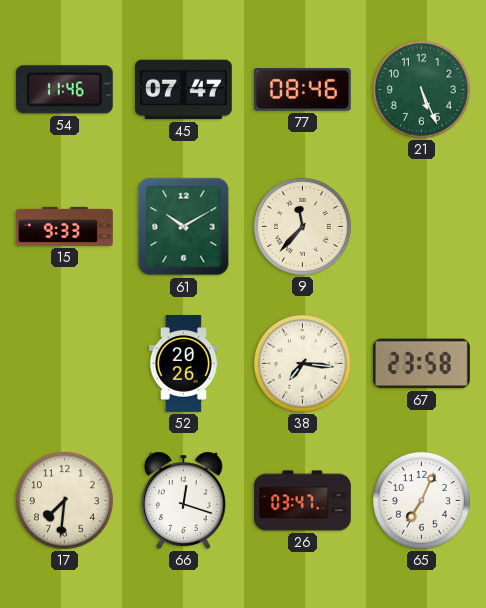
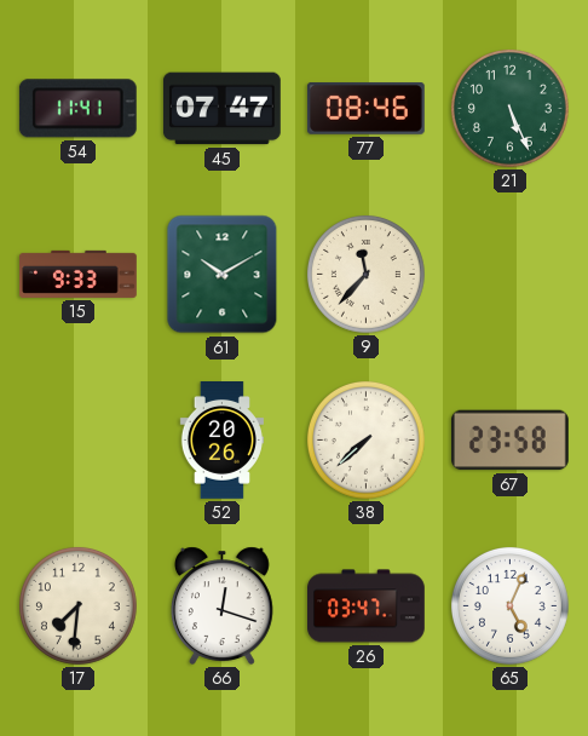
54: 11:46 -> 11:41
38: 7:16 -> 7:38
65: 7:04 -> 5:04
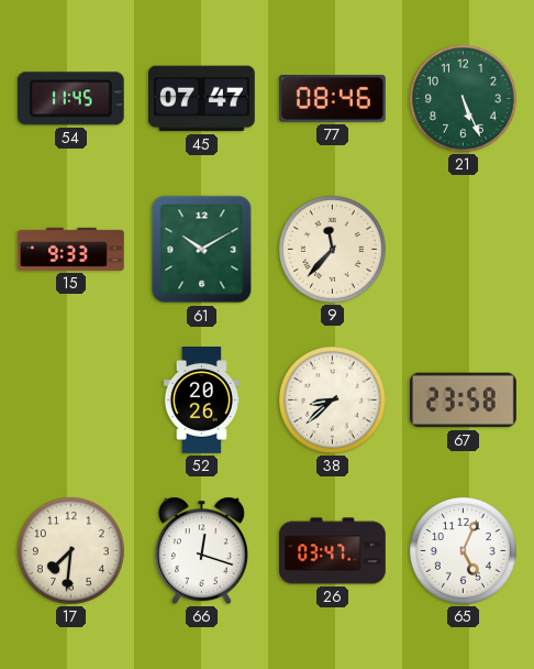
54: 11:41 -> 11:45
38: 7:38 -> 8:38
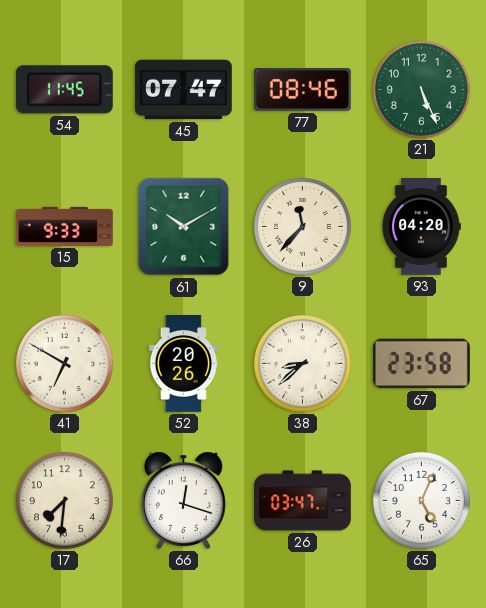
93: none -> 04:20
41: none -> 6:50
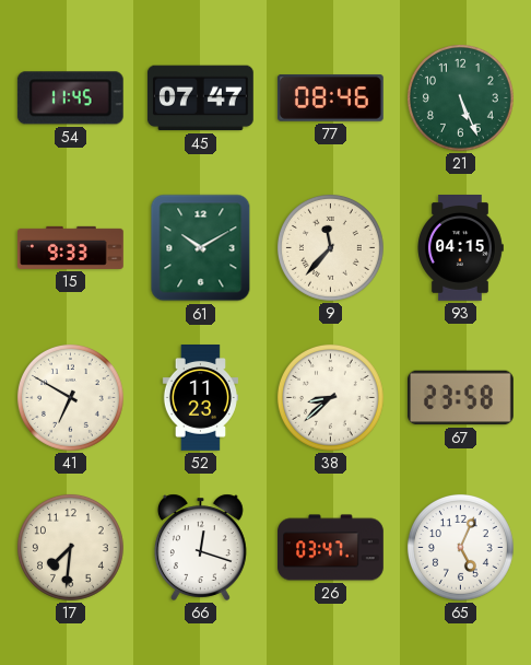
93: 04:20 -> 04:15
52: 20:26 -> 11:23
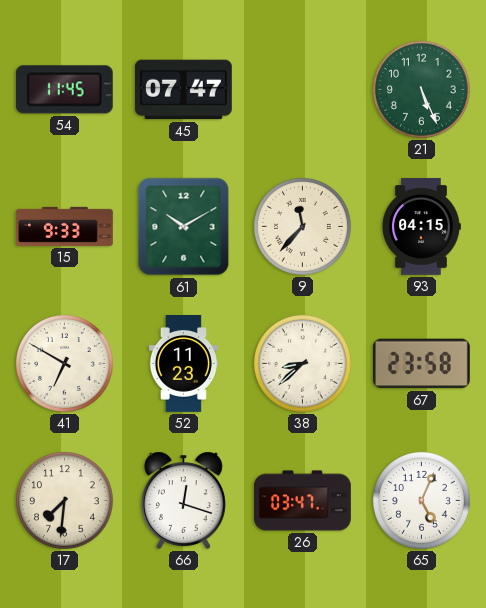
77: 08:46 -> none
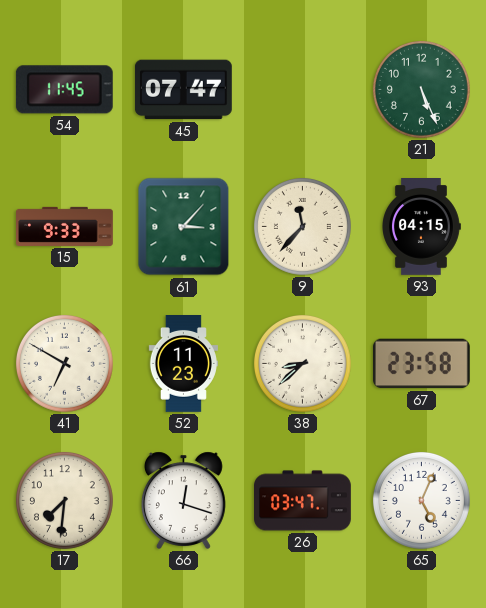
61: 10:10 -> 3:07
